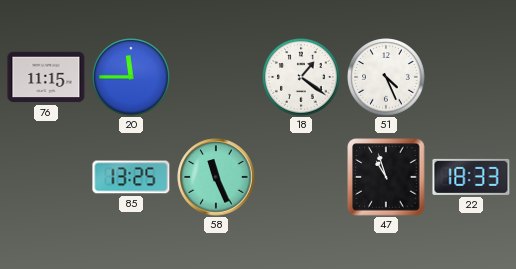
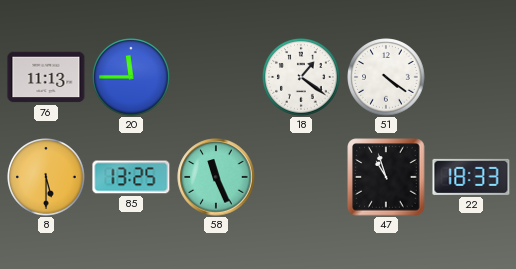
76: 11:15 -> 11:13
51: 4:26 -> 4:21
8: none -> 5:30
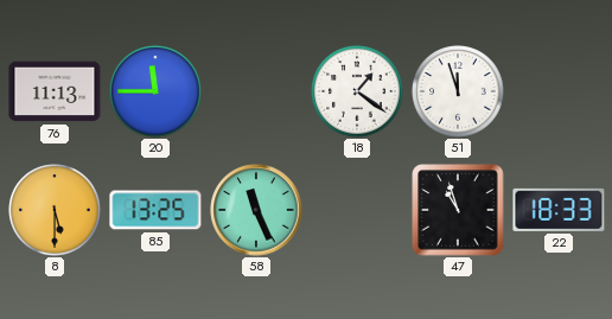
51: 4:21 -> 11:57
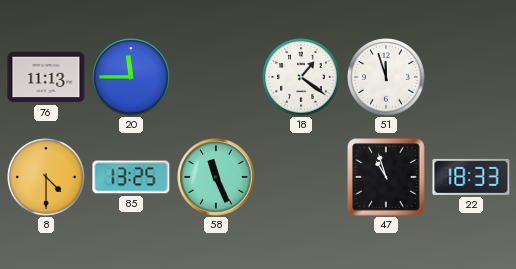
8: 5:30 -> 4:30
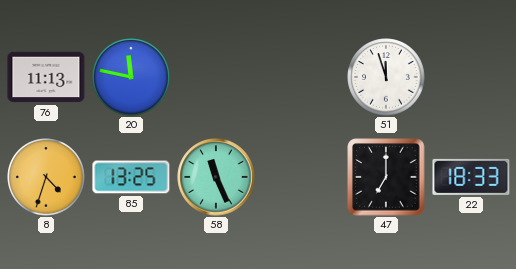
20: 11:45 -> 11:47
18: 1:21 -> none
8: 4:30 -> 4:33
47: 10:57 -> 7:00
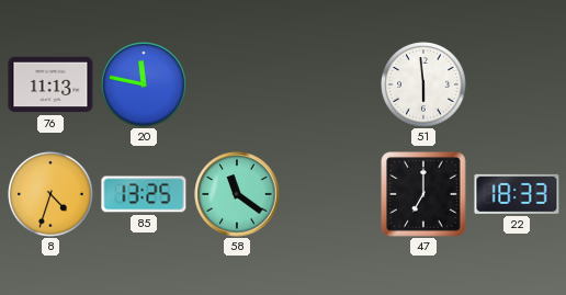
51: 11:57 -> 5:59
58: 11:26 -> 11:21
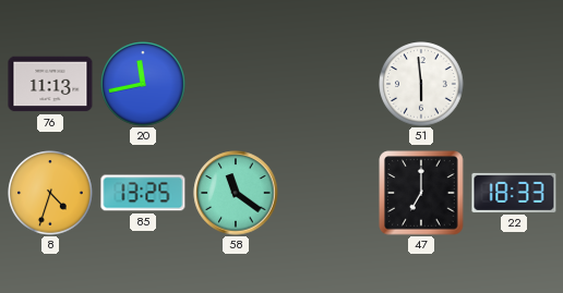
20: 11:47 -> 11:43
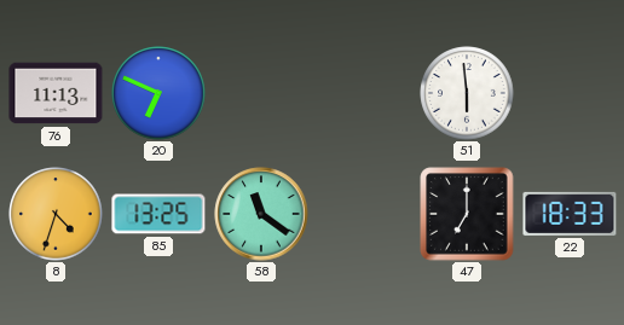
20: 11:43 -> 6:49
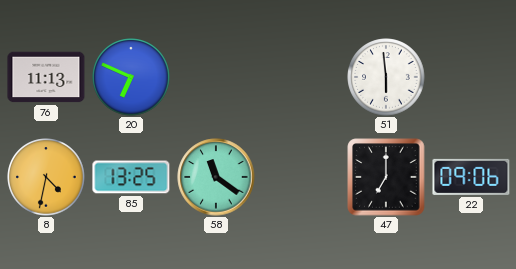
8: 4:33 -> 4:32
22: 18:33 -> 09:06
